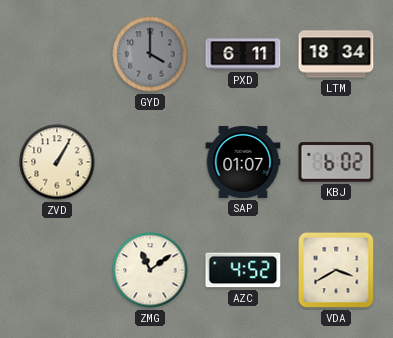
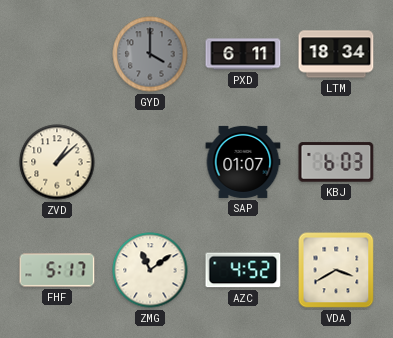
ZVD: 1:05 -> 1:08
KBJ: 6:02 -> 6:03
FHF: none -> 5:17
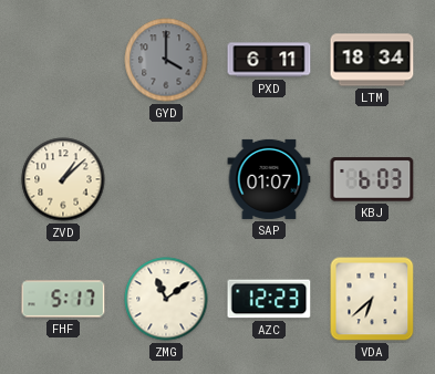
AZC: 4:52 -> 12:23
VDA: 3:40 -> 6:38
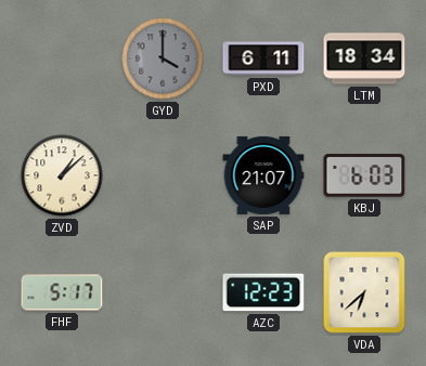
SAP: 01:07 -> 21:07
ZMG: 11:09 -> none
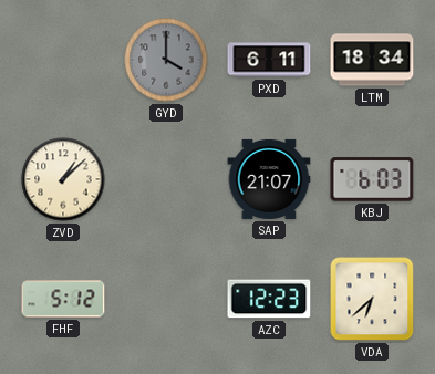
FHF: 5:17 -> 5:12
